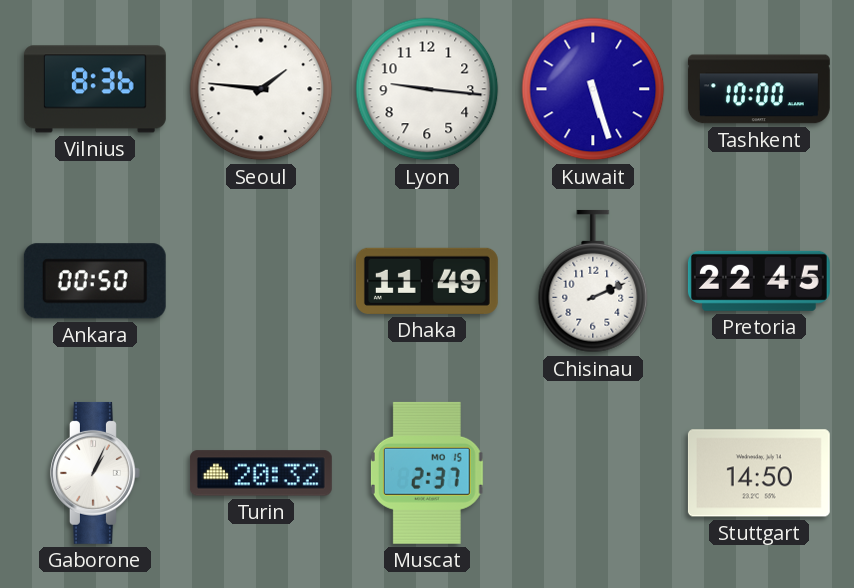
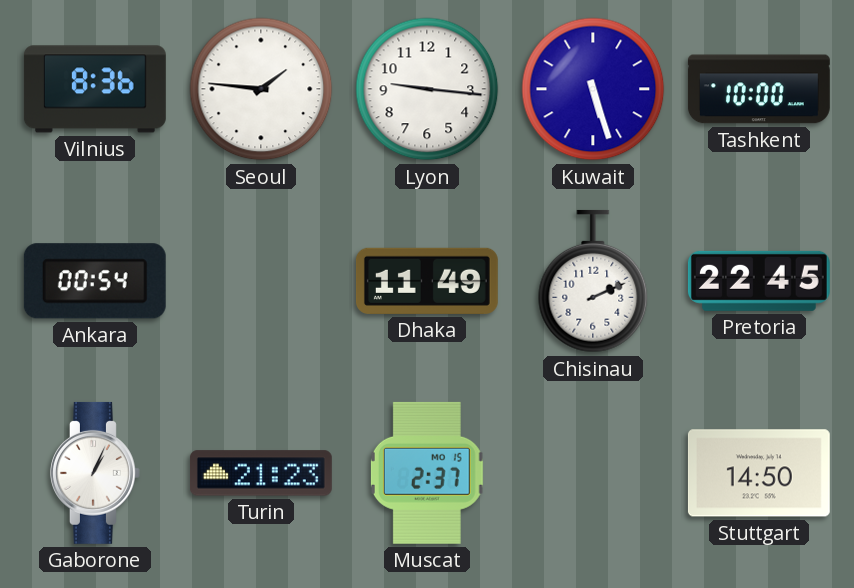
Ankara: 00:50 -> 00:54
Turin: 20:32 -> 21:23
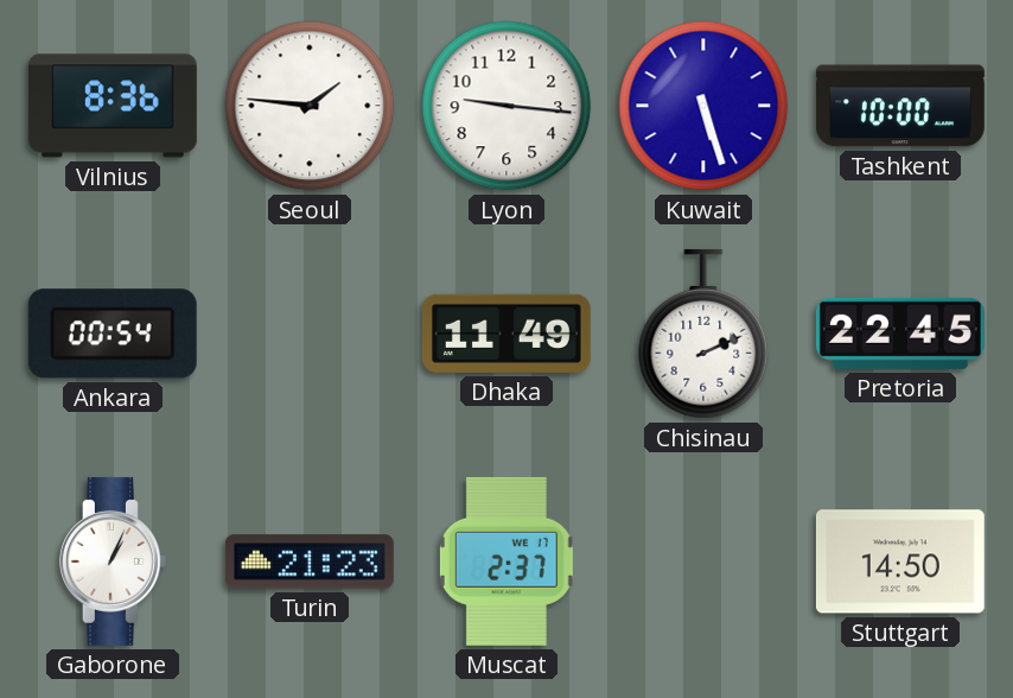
Muscat date: MO 15 -> WE 17
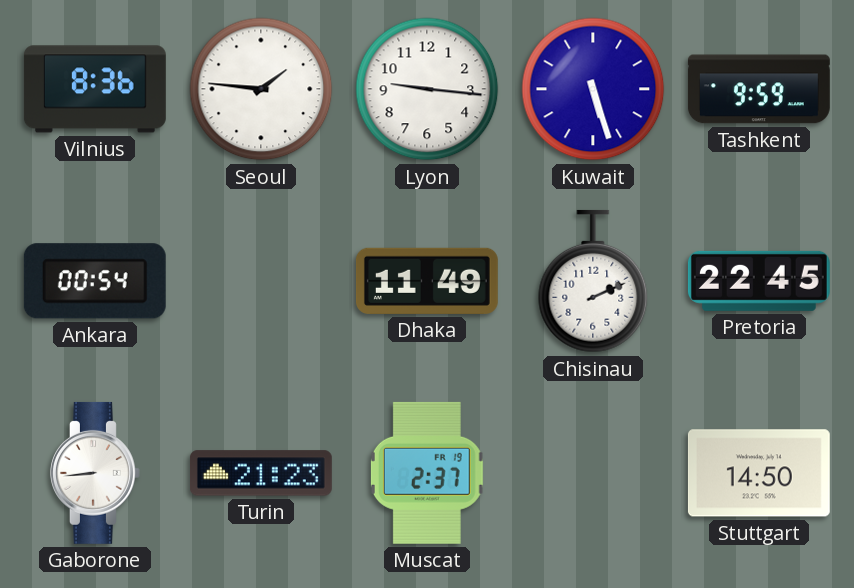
Tashkent: 10:00 -> 9:59
Gaborone: 1:04 -> 8:44
Muscat date: WE 17 -> FR 19
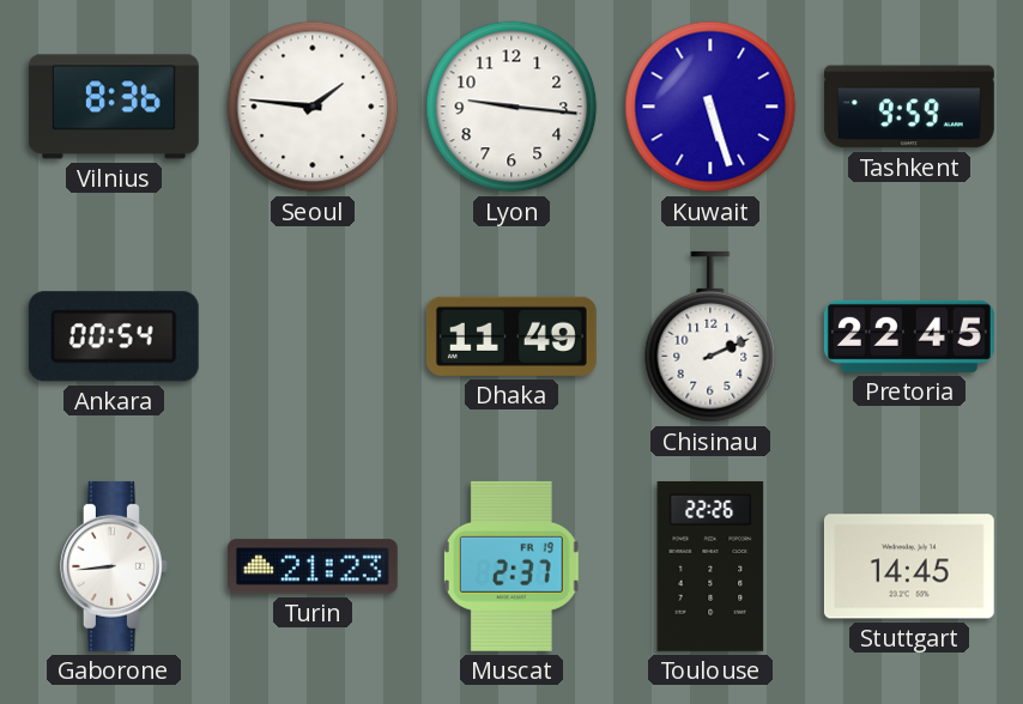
Toulouse: none -> 22:26
Stuttgart: 14:50 -> 14:45
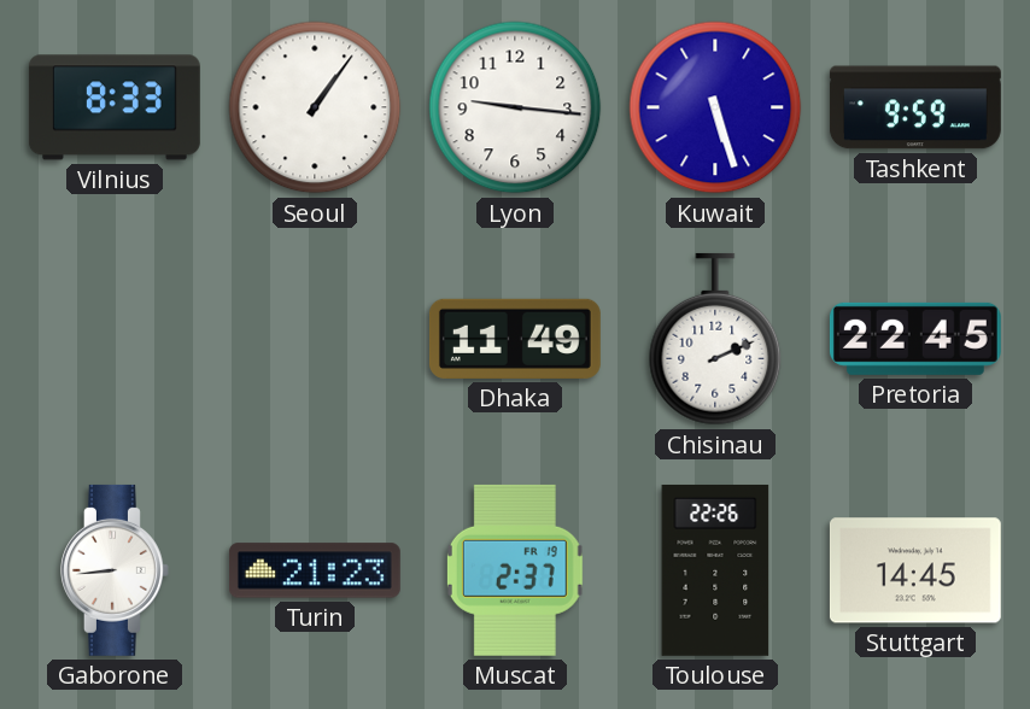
Vilnius: 8:36 -> 8:33
Seoul: 1:46 -> 1:06
Ankara: 00:54 -> none
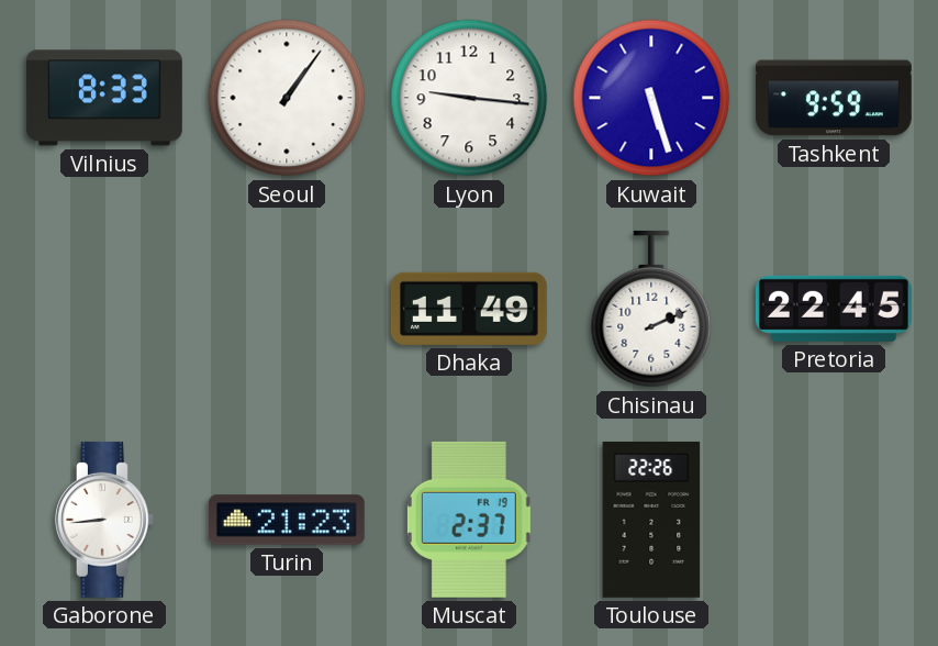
Stuttgart: 14:45 -> none
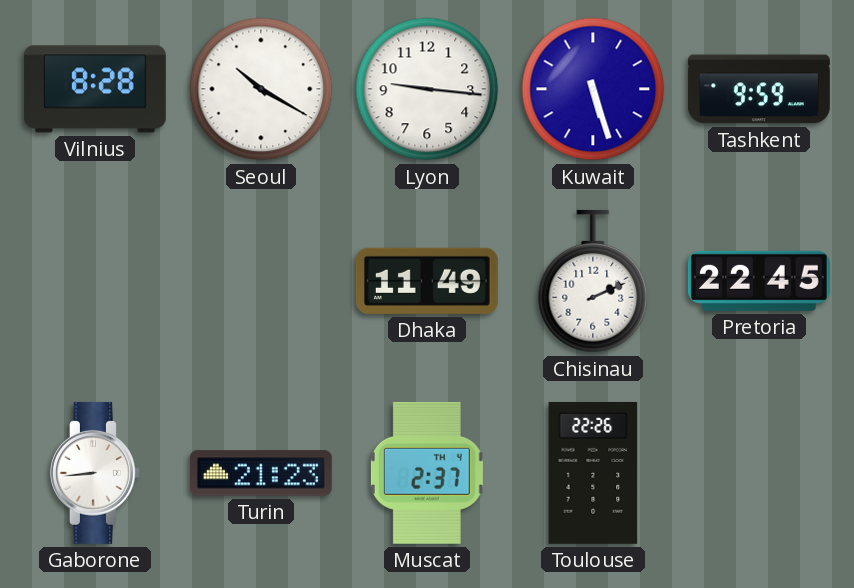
Vilnius: 8:33 -> 8:28
Seoul: 1:06 -> 10:20
Muscat date: FR 19 -> TH 4
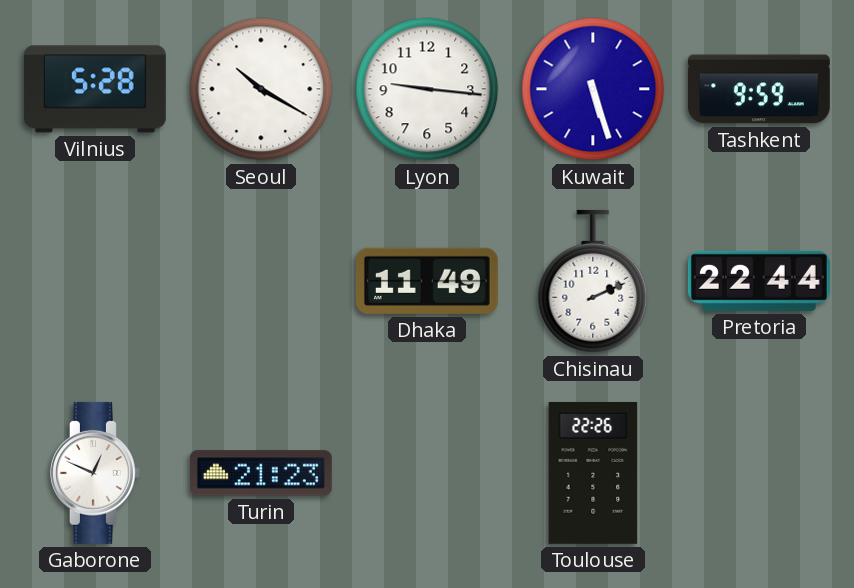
Vilnius: 8:28 -> 5:28
Pretoria: 22:45 -> 22:44
Gaborone: 8:44 -> 12:49
Muscat: 2:37 -> none
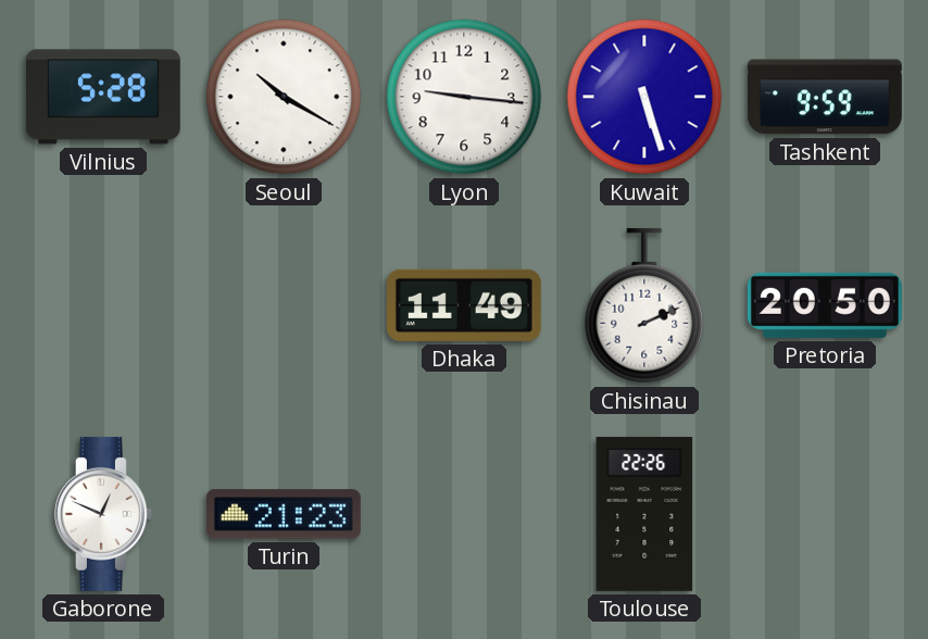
Pretoria: 22:44 -> 20:50
